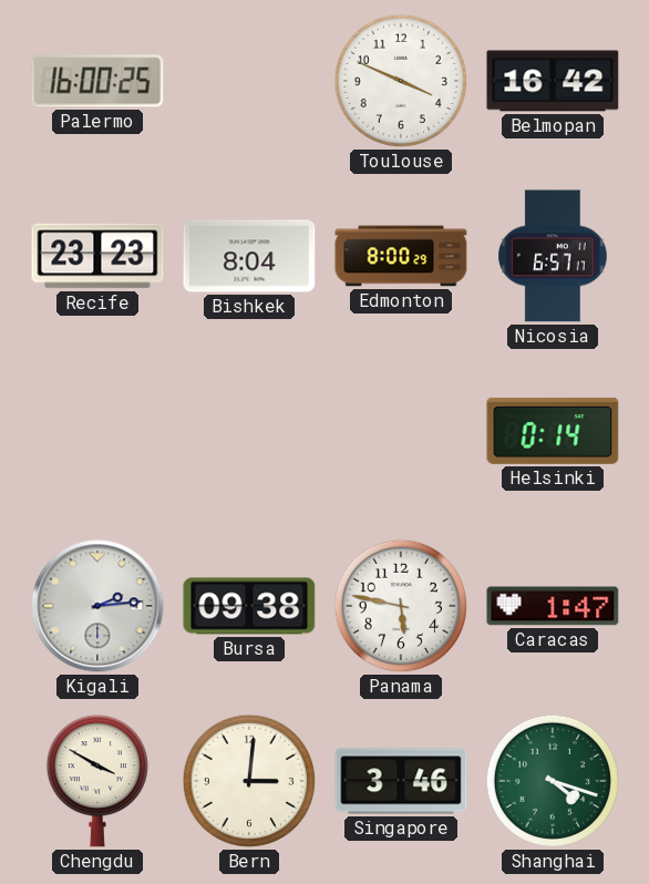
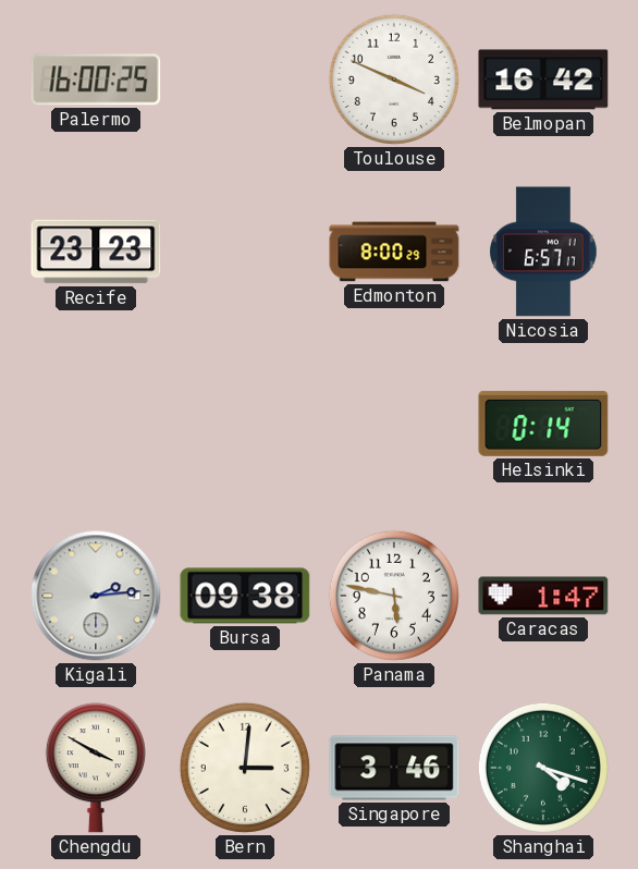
Bishkek: 8:04 -> none
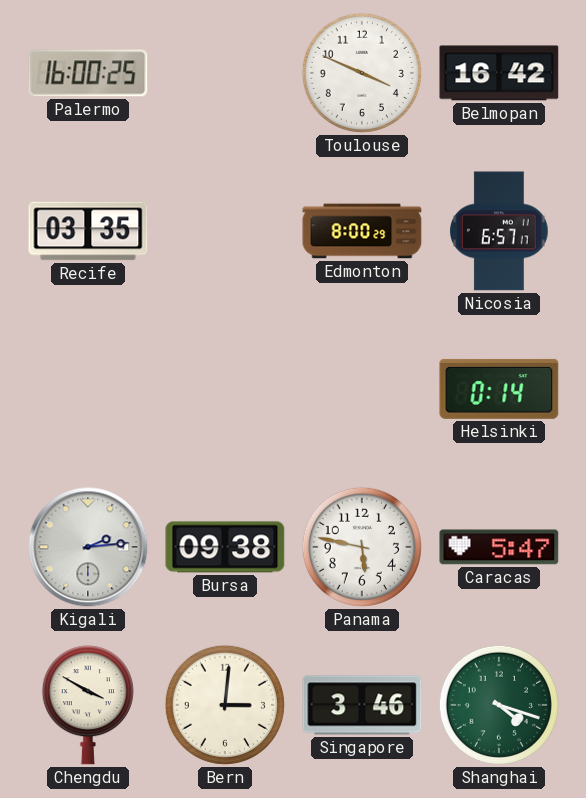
Recife: 23:23 -> 03:35
Caracas: 1:47 -> 5:47
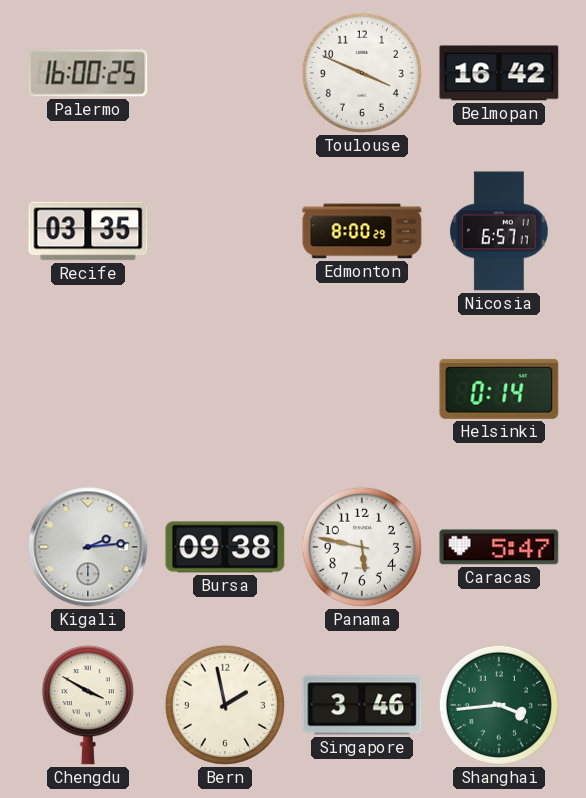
Bern: 3:01 -> 1:58
Shanghai: 4:18 -> 3:44
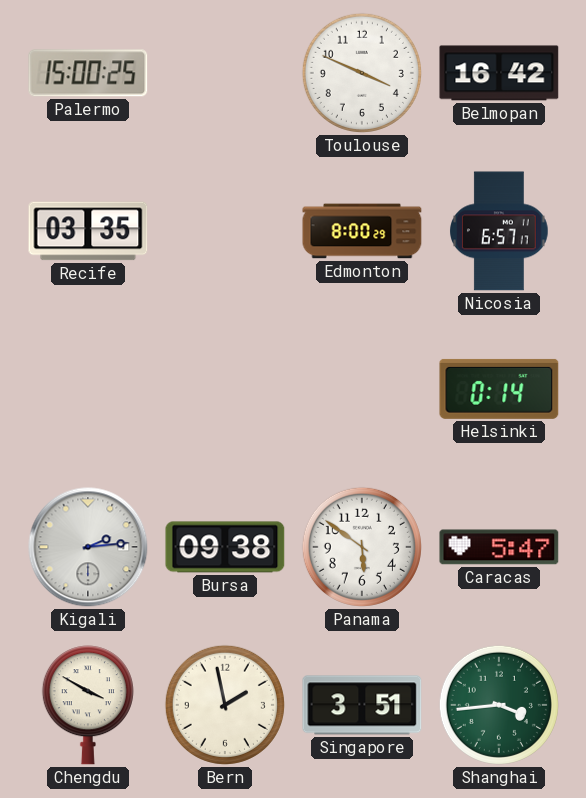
Palermo: 16:00 -> 15:00
Panama: 5:47 -> 5:51
Singapore: 3:46 -> 3:51
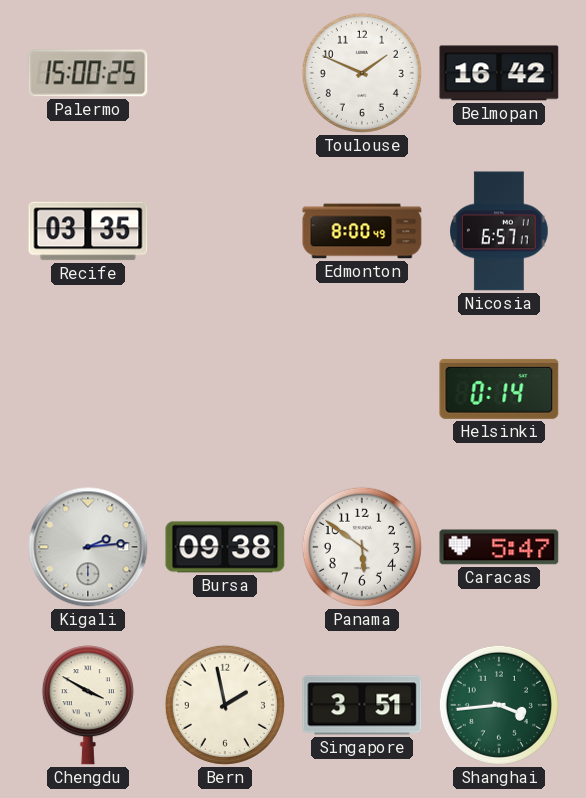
Toulouse: 3:49 -> 1:49
Edmonton: 8:00:29 -> 8:00:49
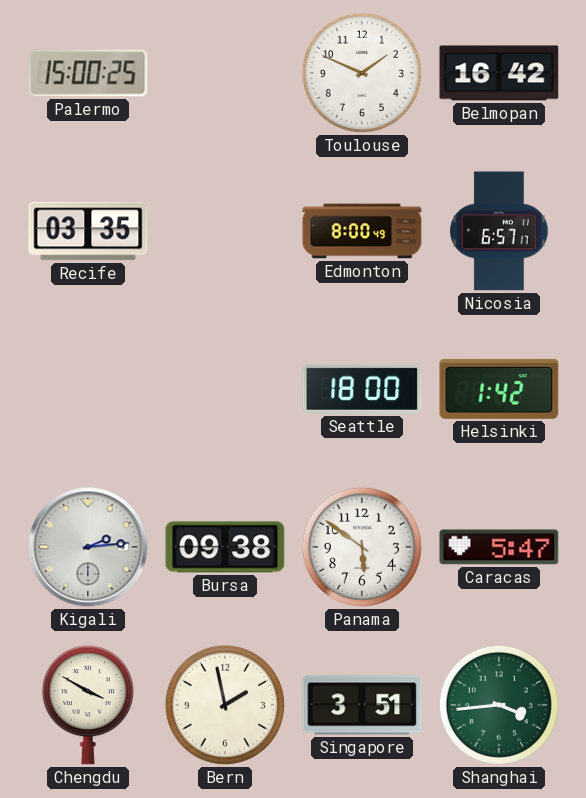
Seattle: none -> 18:00
Helsinki: 0:14 -> 1:42
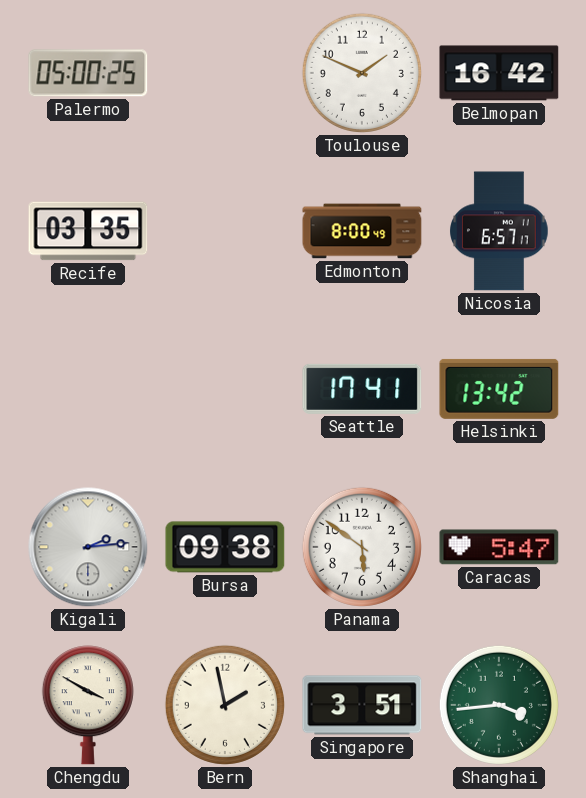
Palermo: 15:00 -> 05:00
Seattle: 18:00 -> 17:41
Helsinki: 1:42 -> 13:42
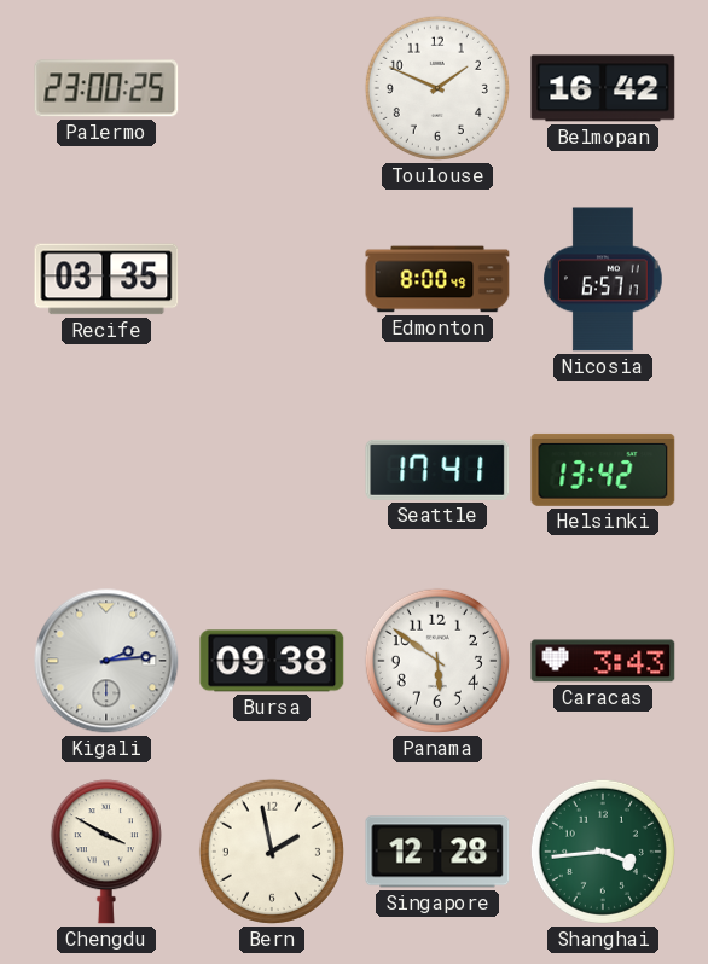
Palermo: 05:00 -> 23:00
Caracas: 5:47 -> 3:43
Singapore: 3:51 -> 12:28
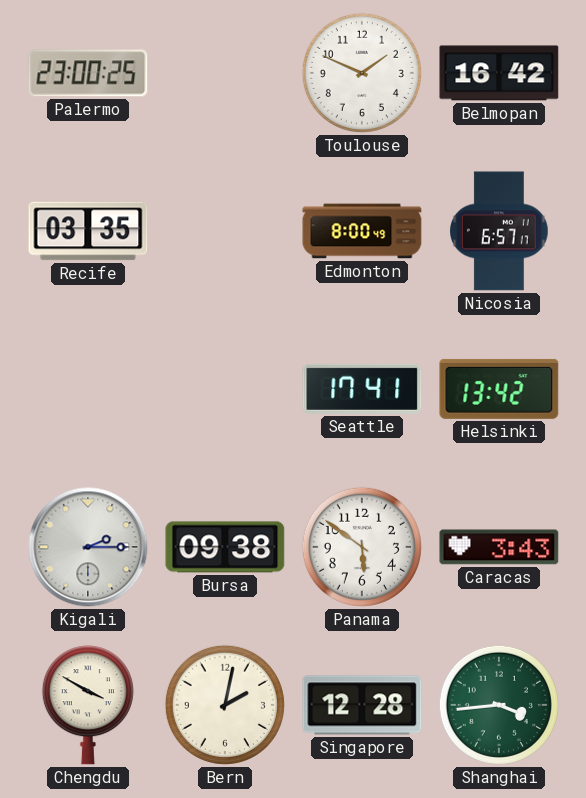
Kigali: 2:14 -> 2:15
Bern: 1:58 -> 2:02
